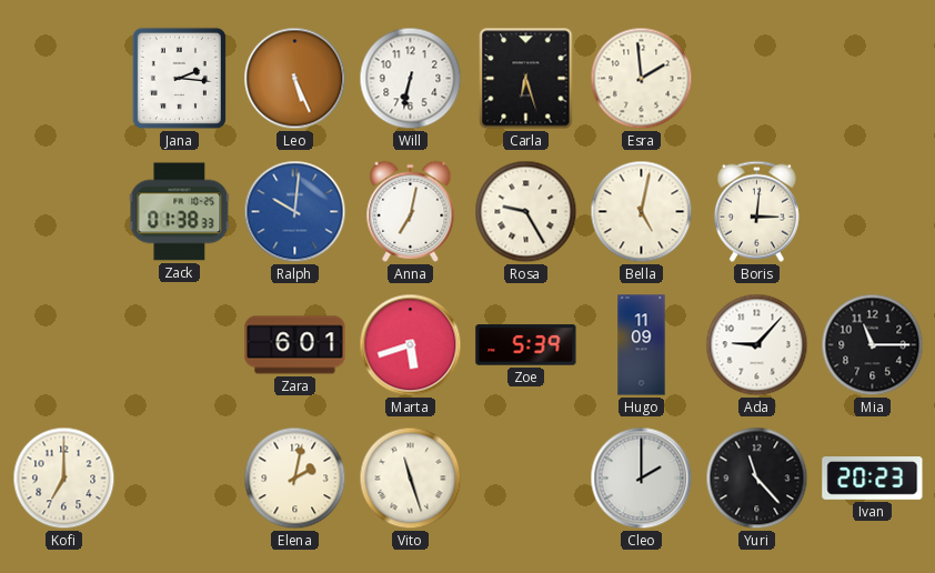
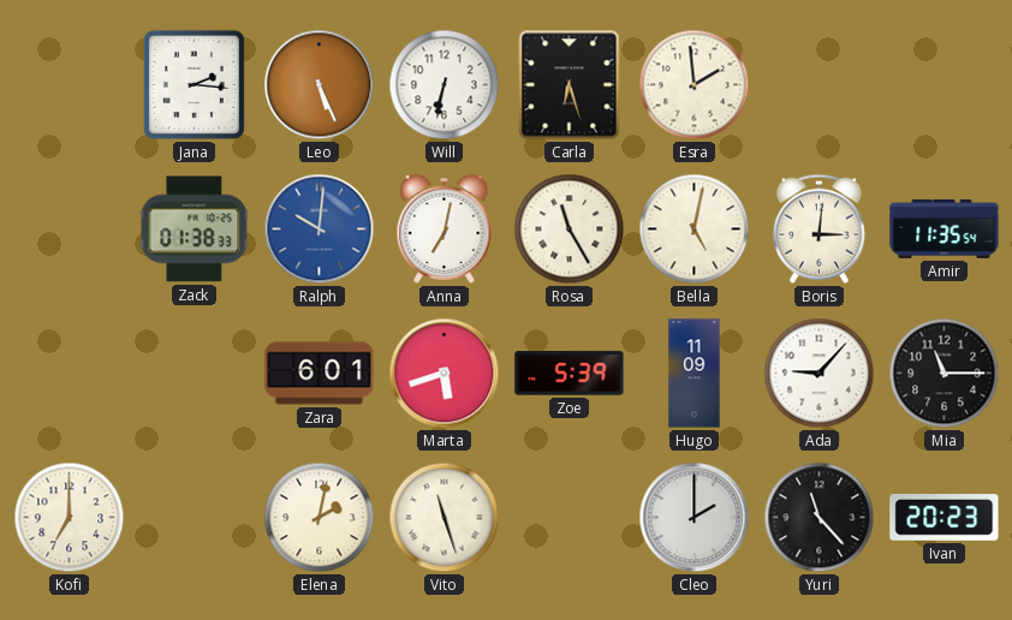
Rosa: 9:25 -> 11:25
Amir: none -> 11:35
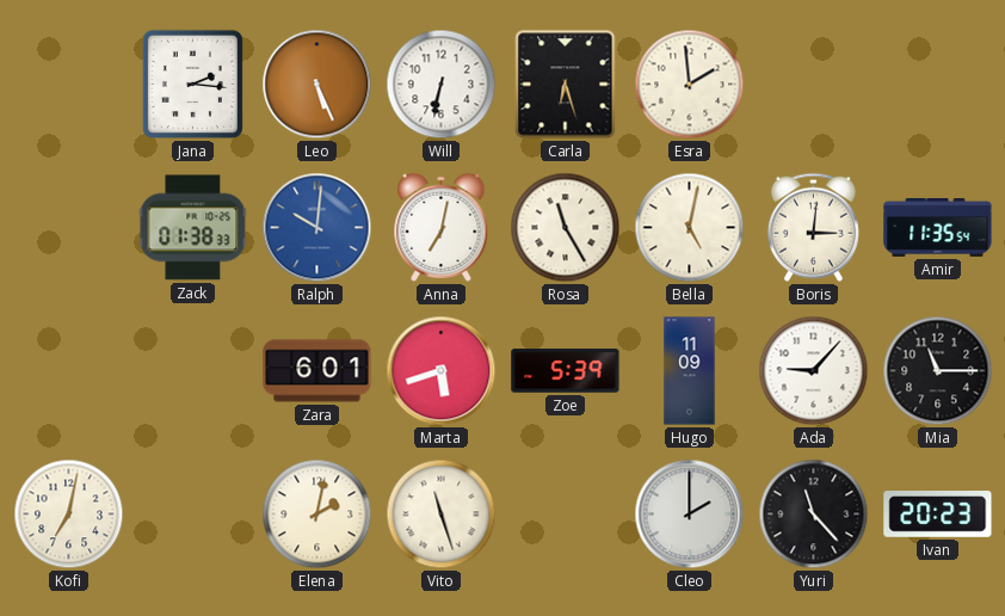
Kofi: 7:00 -> 7:02
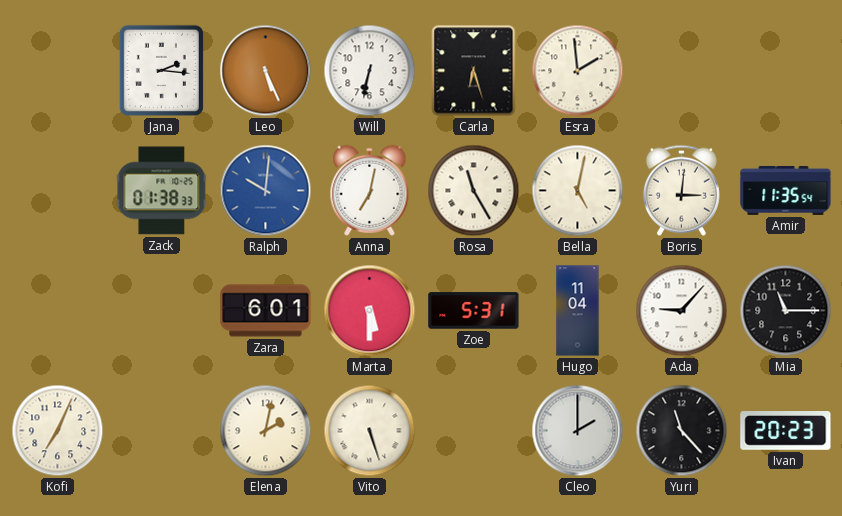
Marta: 5:42 -> 5:30
Zoe: 5:39 -> 5:31
Hugo: 11:09 -> 11:04
Kofi: 7:02 -> 7:04
Vito: 11:27 -> 5:27
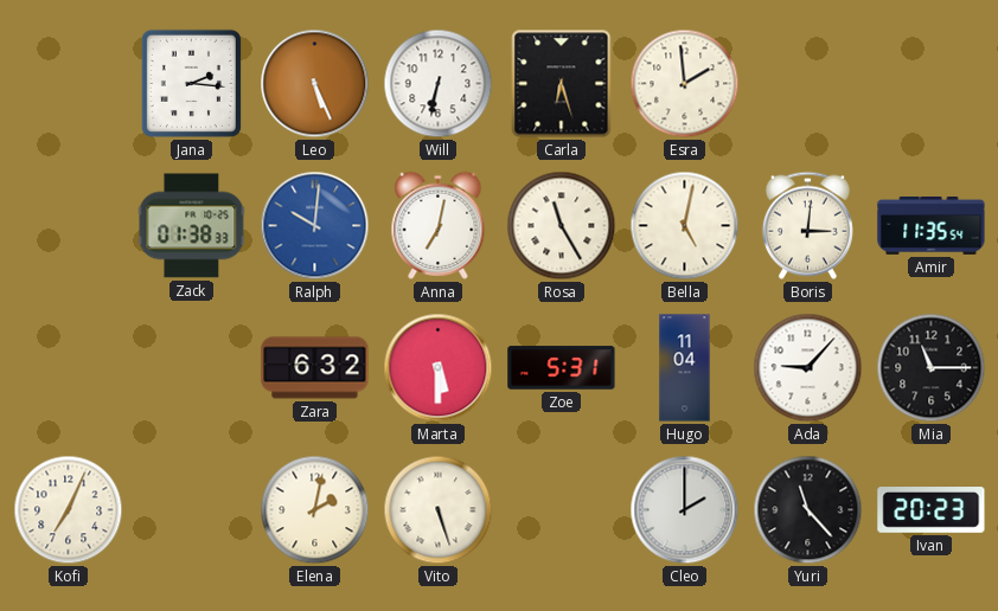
Zara: 6:01 -> 6:32
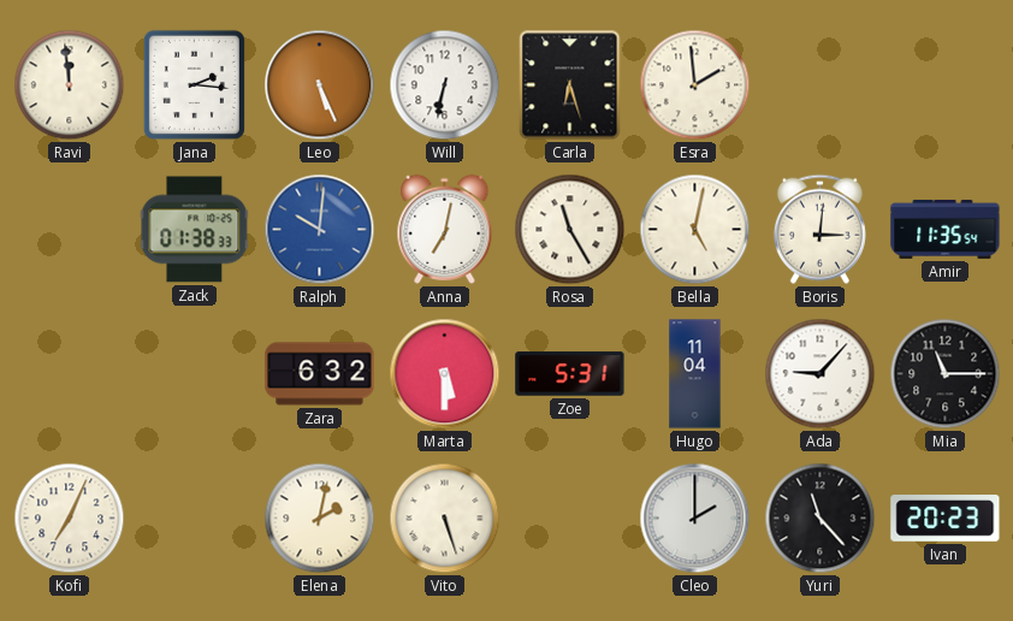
Ravi: none -> 11:59
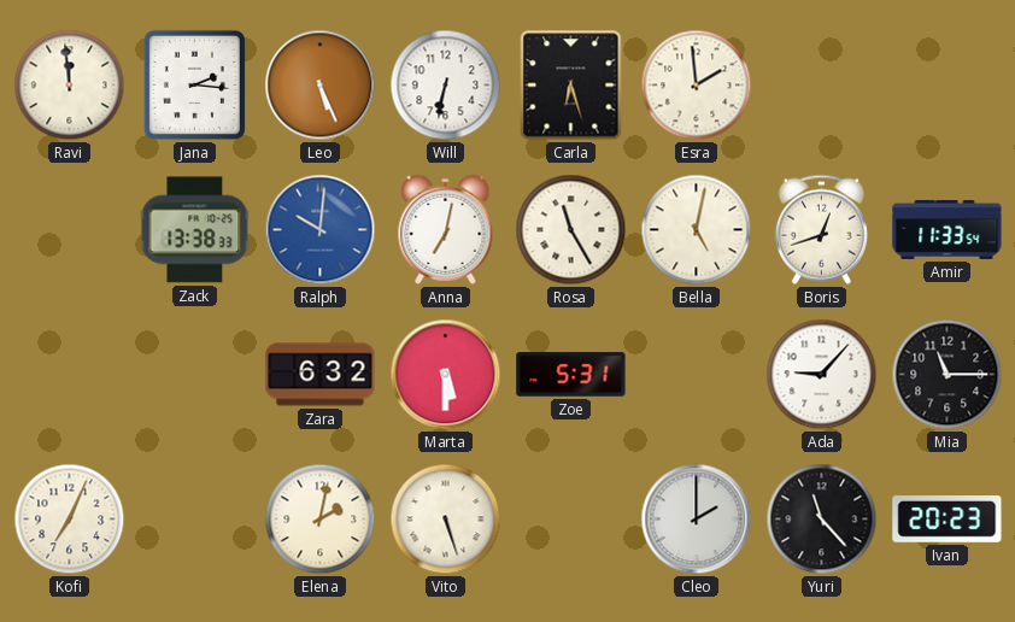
Zack: 01:38 -> 13:38
Boris: 3:01 -> 12:42
Amir: 11:35 -> 11:33
Hugo: 11:04 -> none
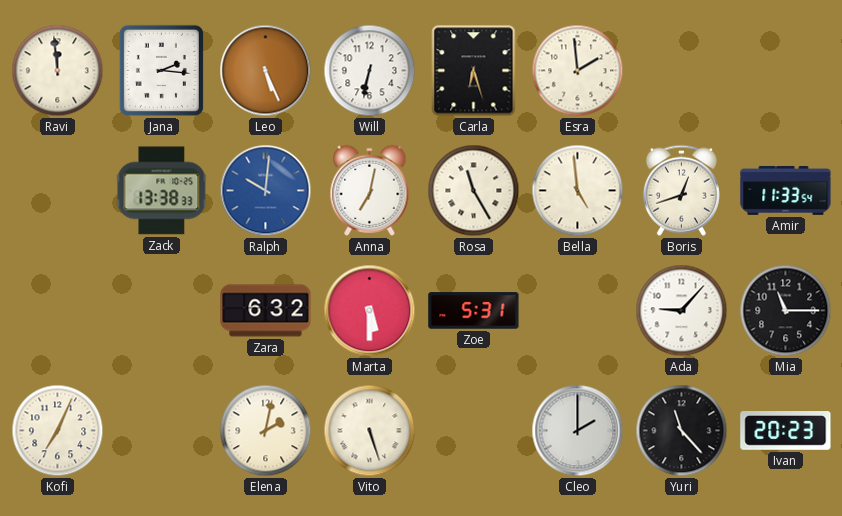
Bella: 5:02 -> 4:59
